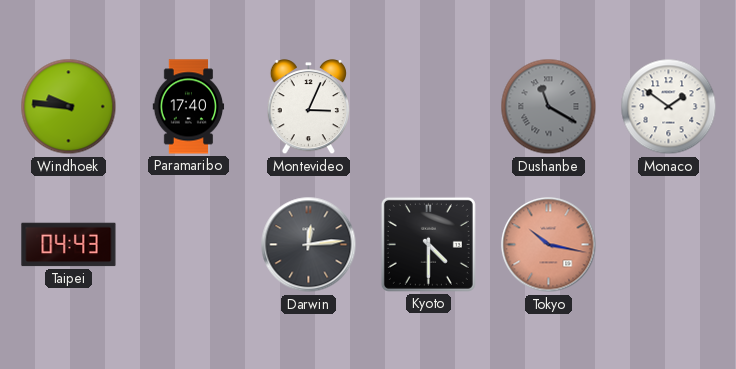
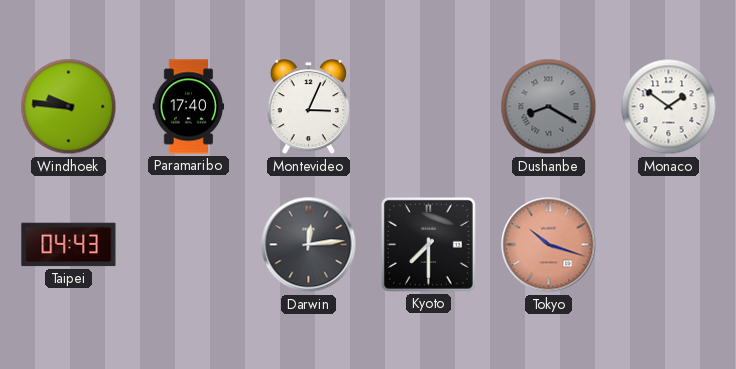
Dushanbe: 11:20 -> 8:20
Kyoto: 4:30 -> 7:30
Tokyo: 10:17 -> 10:18
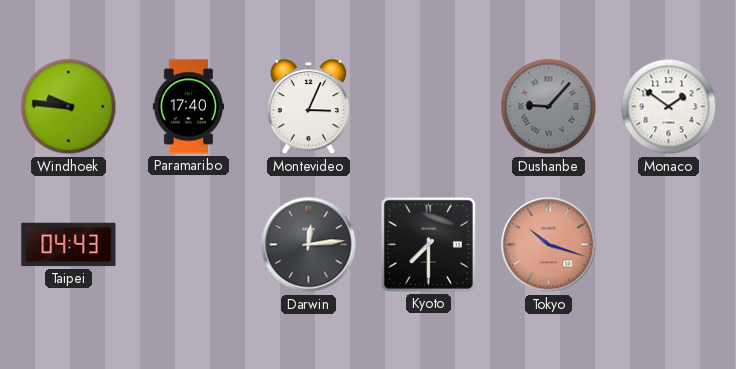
Dushanbe: 8:20 -> 9:07
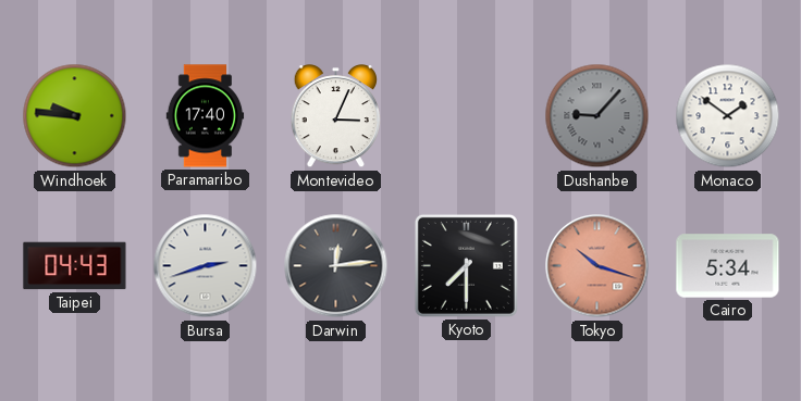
Bursa: none -> 2:42
Cairo: none -> 5:34
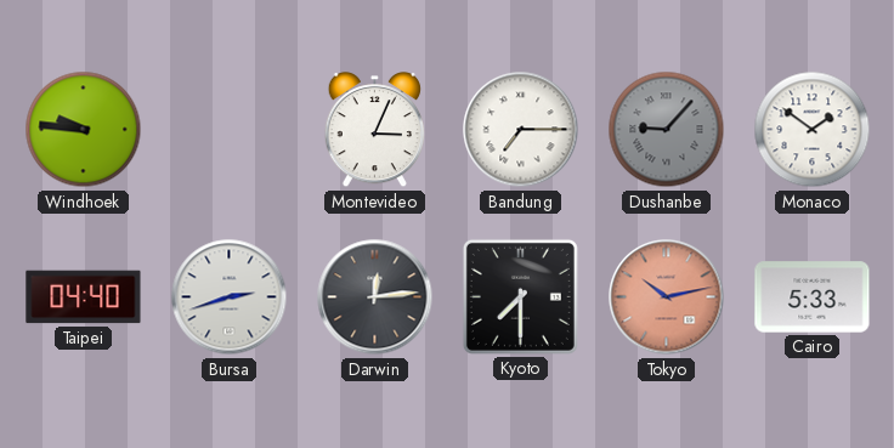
Paramaribo: 17:40 -> none
Bandung: none -> 7:15
Taipei: 04:43 -> 04:40
Tokyo: 10:18 -> 10:13
Cairo: 5:34 -> 5:33
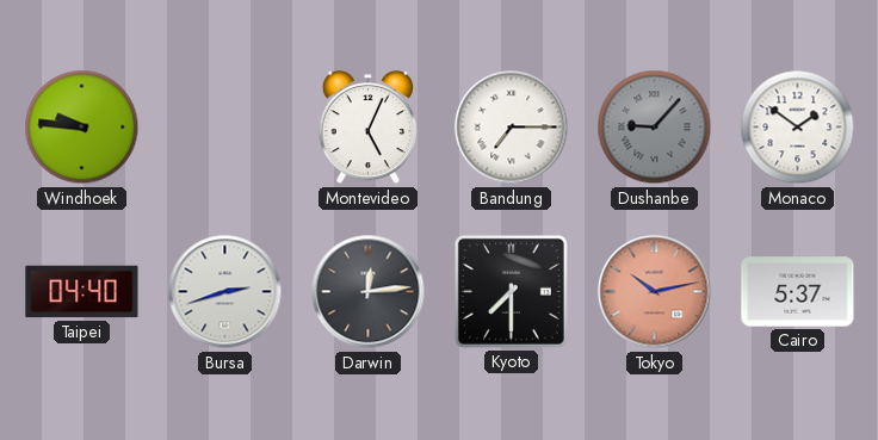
Montevideo: 3:04 -> 5:04
Cairo: 5:33 -> 5:37
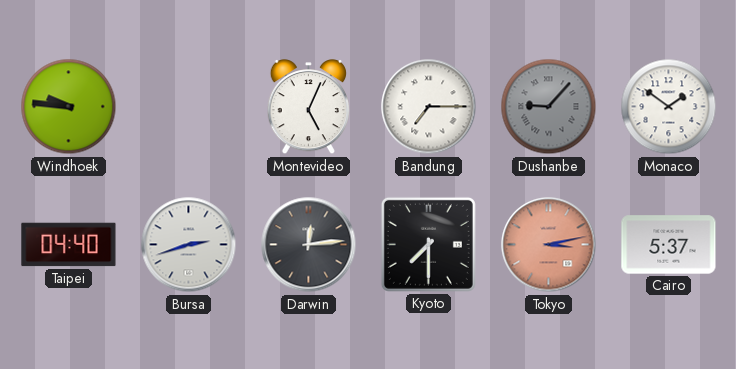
Tokyo: 10:13 -> 3:13
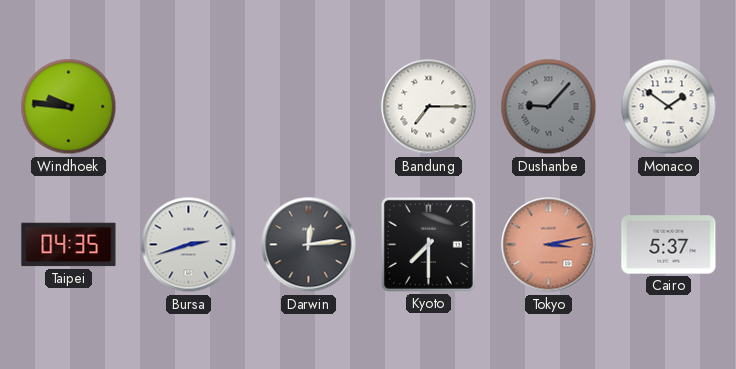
Montevideo: 5:04 -> none
Taipei: 04:40 -> 04:35
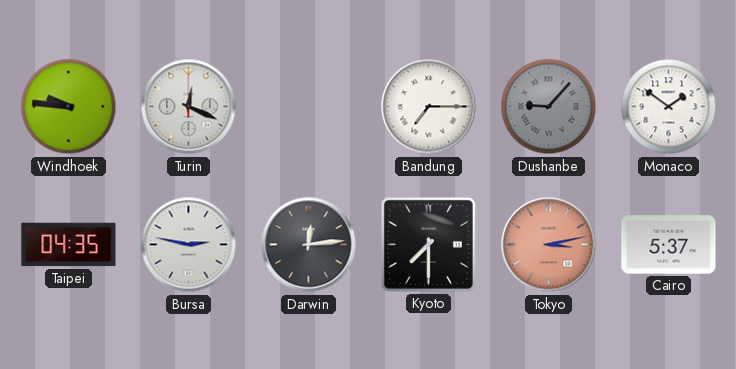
Turin: none -> 12:19
Bursa: 2:42 -> 2:47
